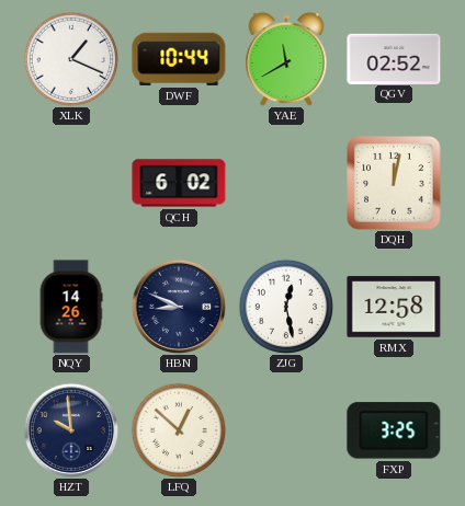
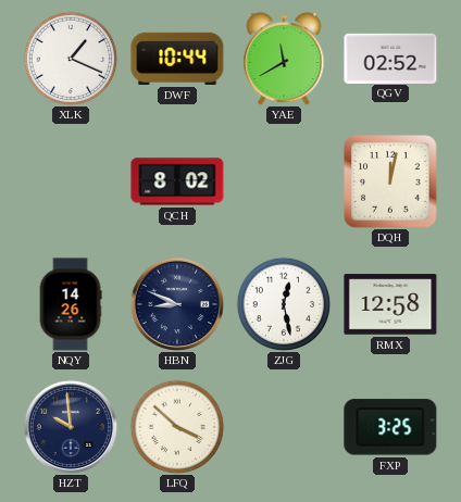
QCH: 6:02 -> 8:02
LFQ: 12:52 -> 3:52
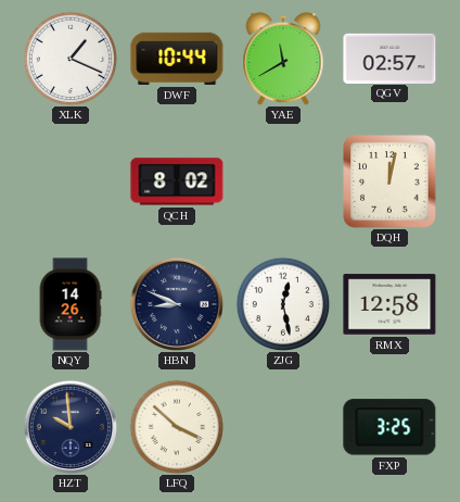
QGV: 02:52 -> 02:57
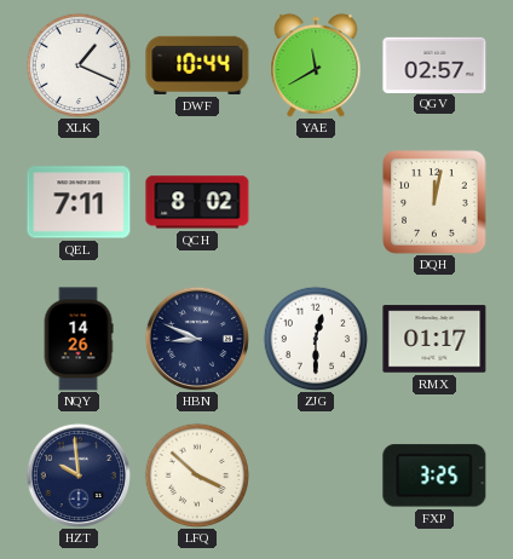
QEL: none -> 7:11
ZJG: 12:28 -> 12:30
RMX: 12:58 -> 01:17
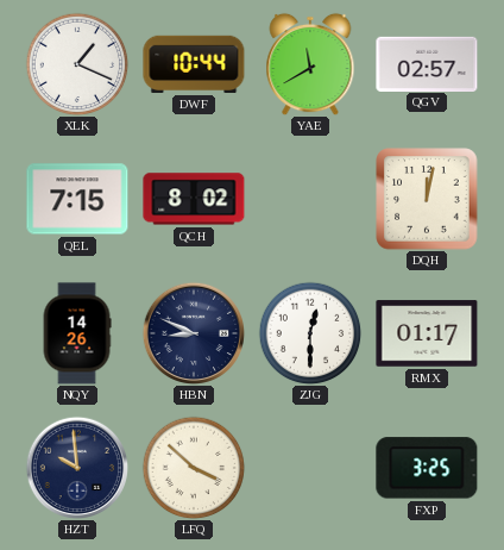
QEL: 7:11 -> 7:15
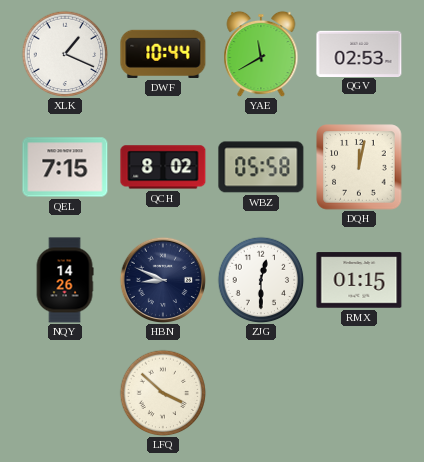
QGV: 02:57 -> 02:53
WBZ: none -> 05:58
RMX: 01:17 -> 01:15
HZT: 9:59 -> none
FXP: 3:25 -> none
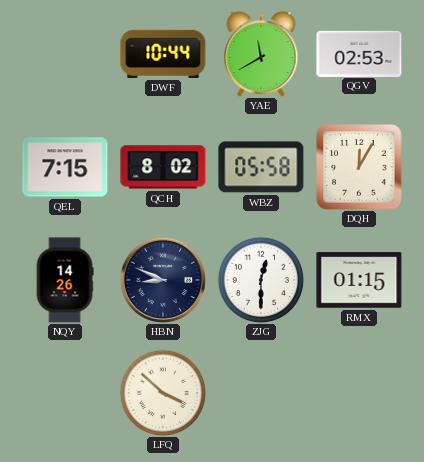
XLK: 1:19 -> none
DQH: 12:02 -> 12:05
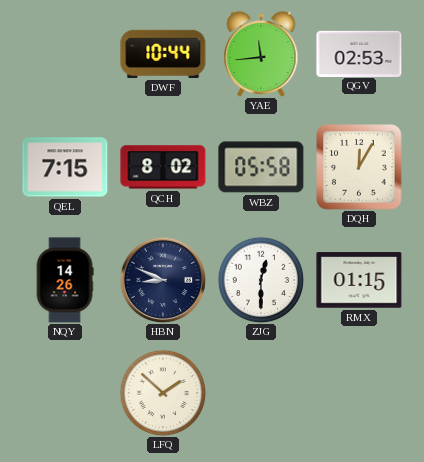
YAE: 11:40 -> 11:44
LFQ: 3:52 -> 1:52
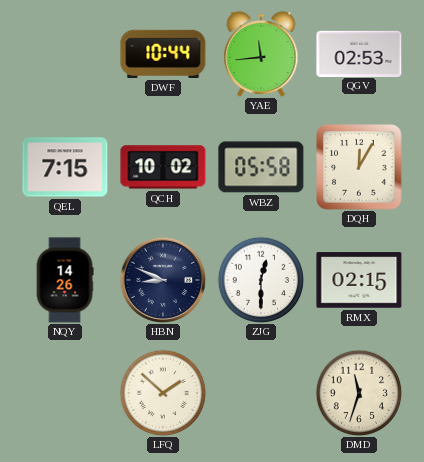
QCH: 8:02 -> 10:02
RMX: 01:15 -> 02:15
DMD: none -> 11:33
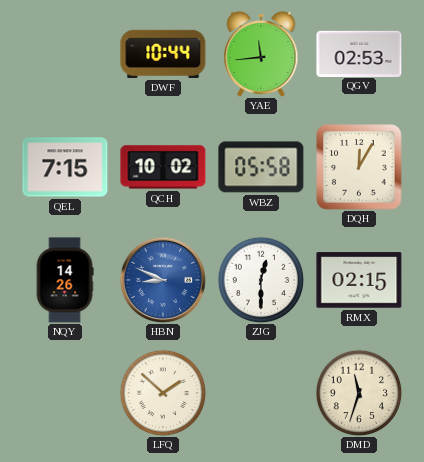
HBN dial: navy -> blue
